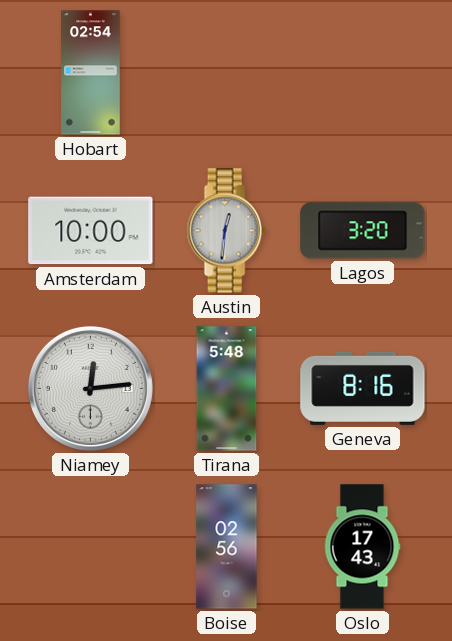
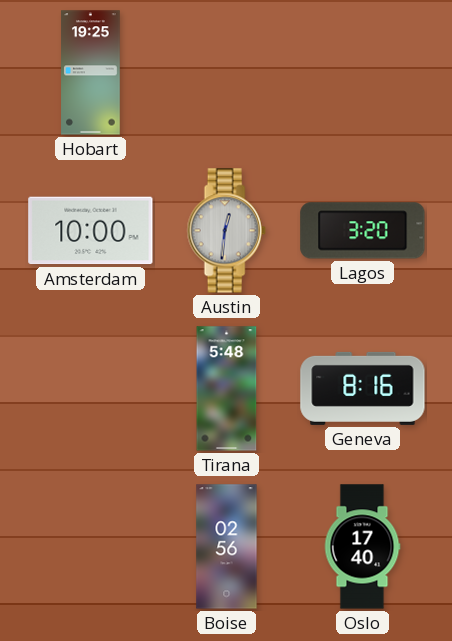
Hobart: 02:54 -> 19:25
Niamey: 12:14 -> none
Oslo: 17:43 -> 17:40
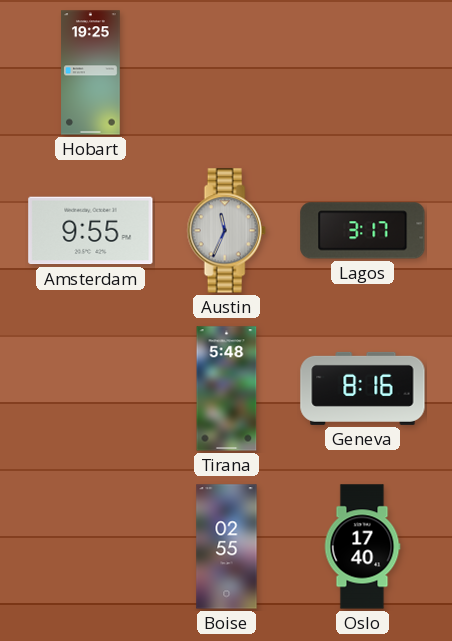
Amsterdam: 10:00 -> 9:55
Austin: 12:31 -> 11:34
Lagos: 3:20 -> 3:17
Boise: 02:56 -> 02:55
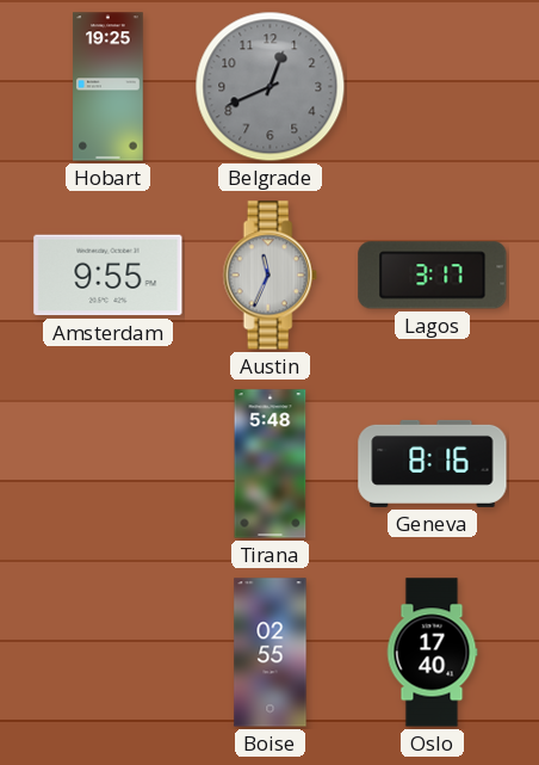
Belgrade: none -> 12:41
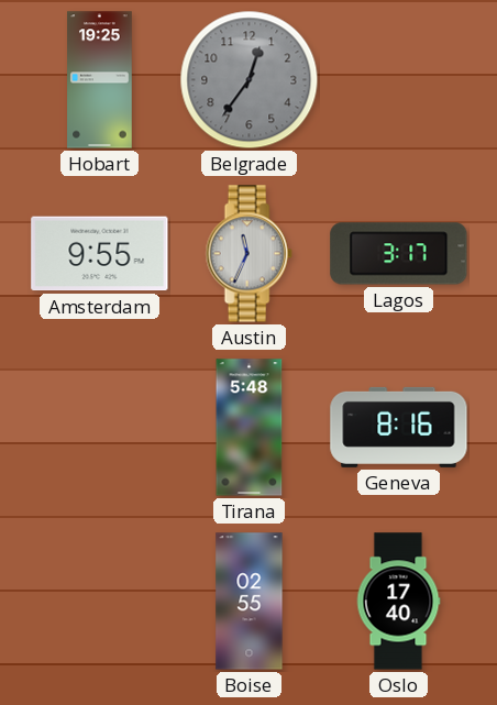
Belgrade: 12:41 -> 12:36
